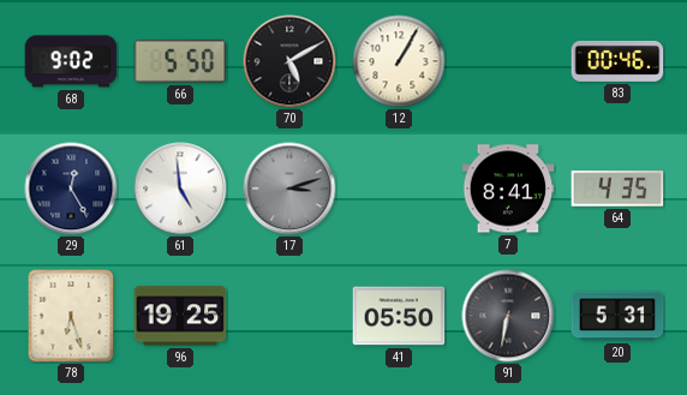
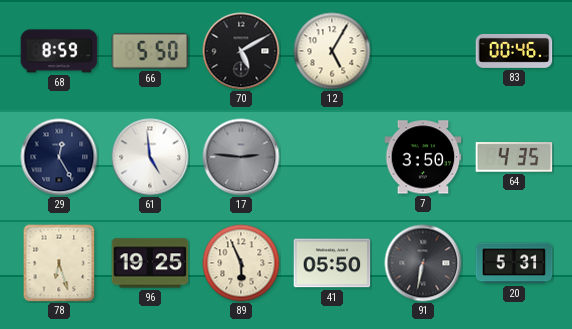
68: 9:02 -> 8:59
12: 1:05 -> 5:05
17: 3:12 -> 2:46
7: 8:41 -> 3:50
89: none -> 5:56
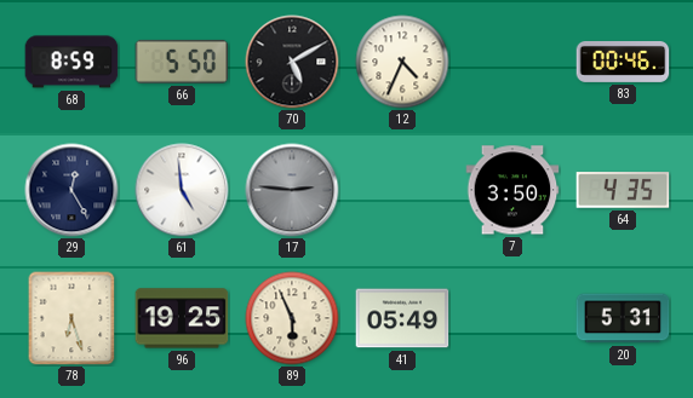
12: 5:05 -> 4:34
41: 05:50 -> 05:49
91: 6:32 -> none
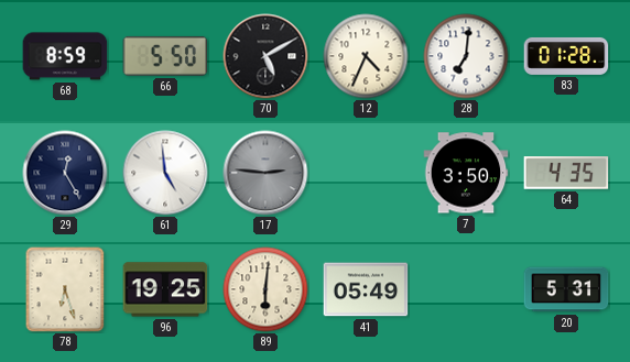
28: none -> 7:01
83: 00:46 -> 01:28
89: 5:56 -> 6:01
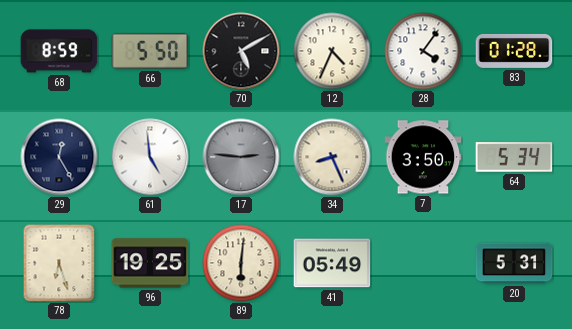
28: 7:01 -> 4:06
34: none -> 8:26
64: 4:35 -> 5:34
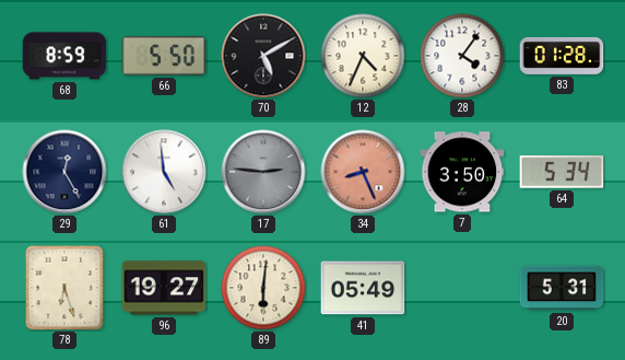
34 dial: cream -> salmon
96: 19:25 -> 19:27
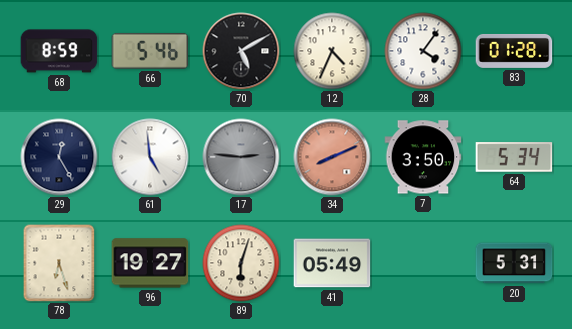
66: 5:50 -> 5:46
34: 8:26 -> 8:11
89: 6:01 -> 6:03
